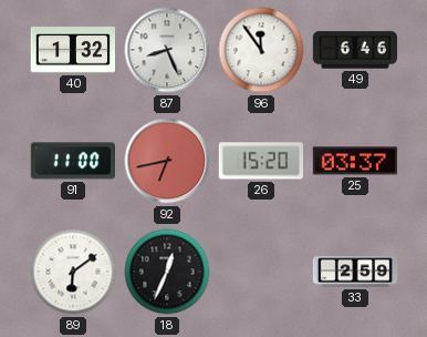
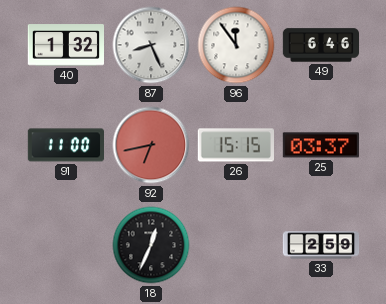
26: 15:20 -> 15:15
89: 6:09 -> none
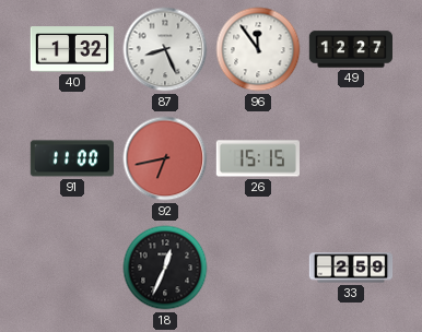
49: 6:46 -> 12:27
25: 03:37 -> none
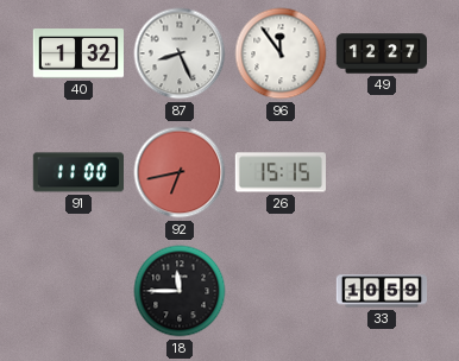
18: 12:34 -> 11:45
33: 2:59 -> 10:59
